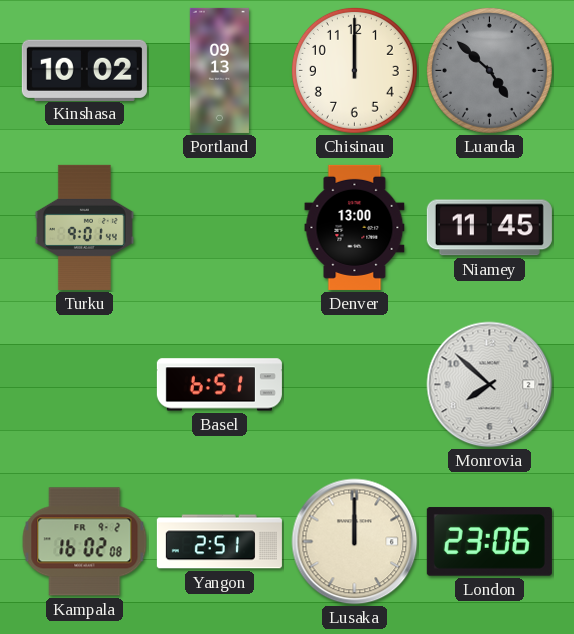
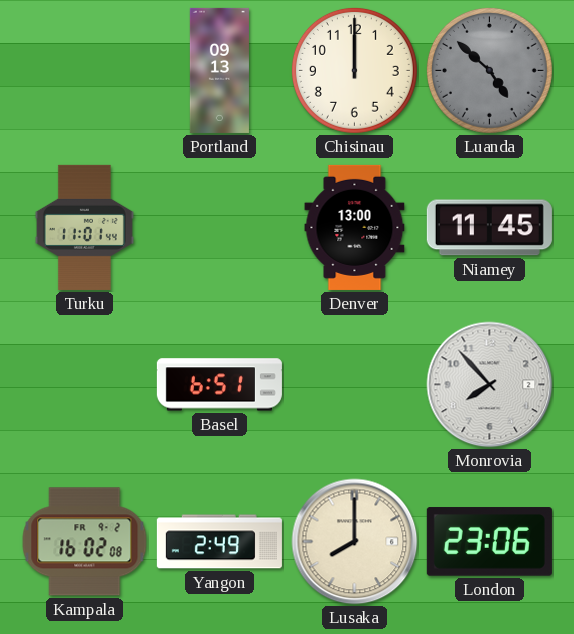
Kinshasa: 10:02 -> none
Turku: 9:01 -> 11:01
Monrovia: 7:52 -> 7:53
Yangon: 2:51 -> 2:49
Lusaka: 12:00 -> 8:00
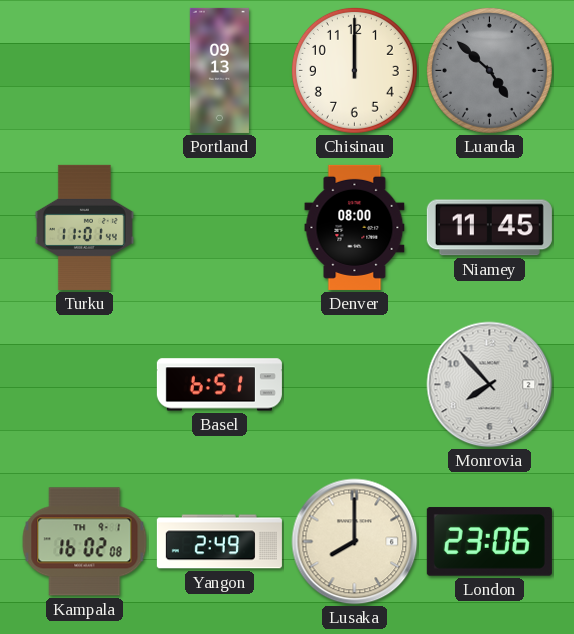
Denver: 13:00 -> 08:00
Kampala date: FR 9-2 -> TH 9-1
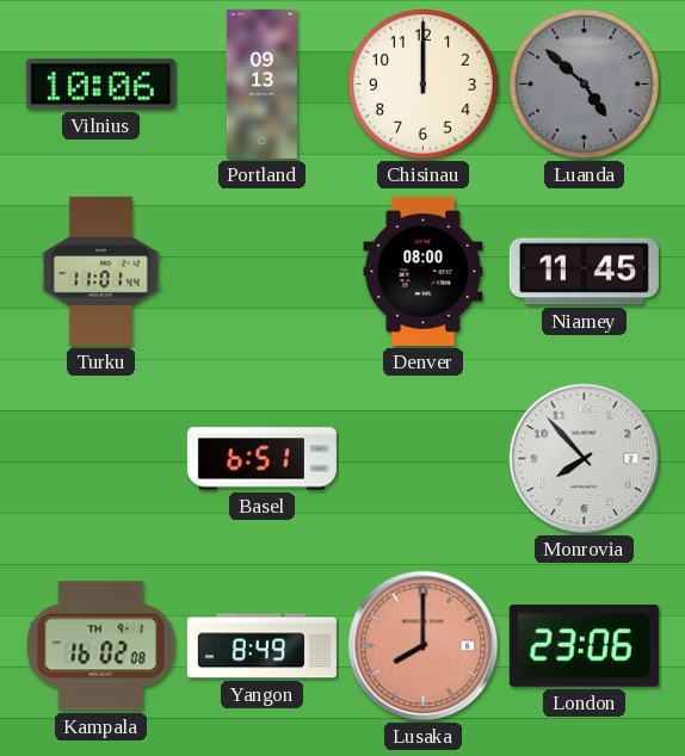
Vilnius: none -> 10:06
Yangon: 2:49 -> 8:49
Lusaka dial: cream -> salmon
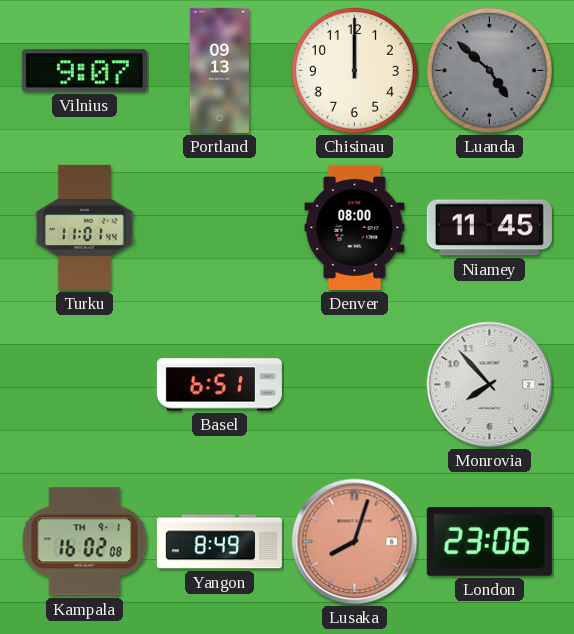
Vilnius: 10:06 -> 9:07
Lusaka: 8:00 -> 8:03
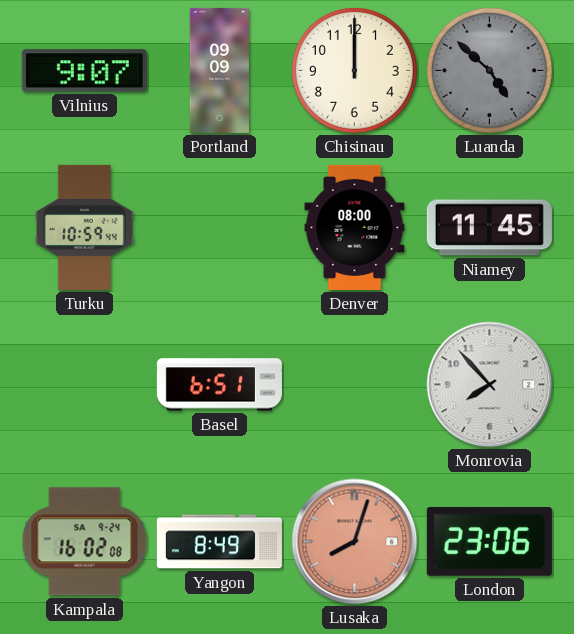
Portland: 09:13 -> 09:09
Turku: 11:01 -> 10:59
Kampala date: TH 9-1 -> SA 9-24
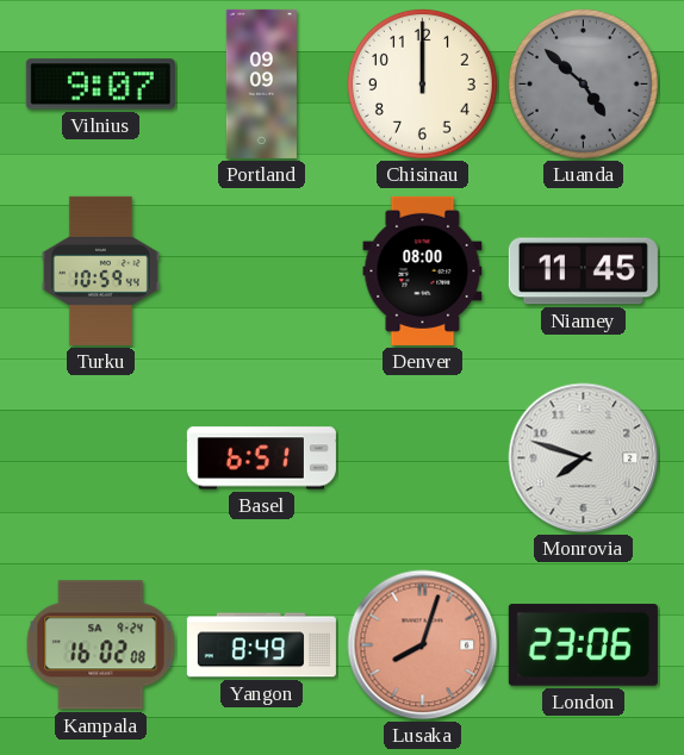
Monrovia: 7:53 -> 7:48
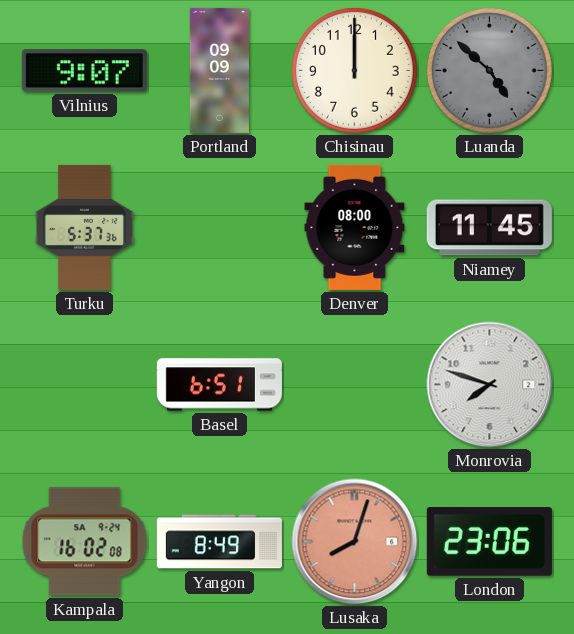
Turku: 10:59 -> 5:37
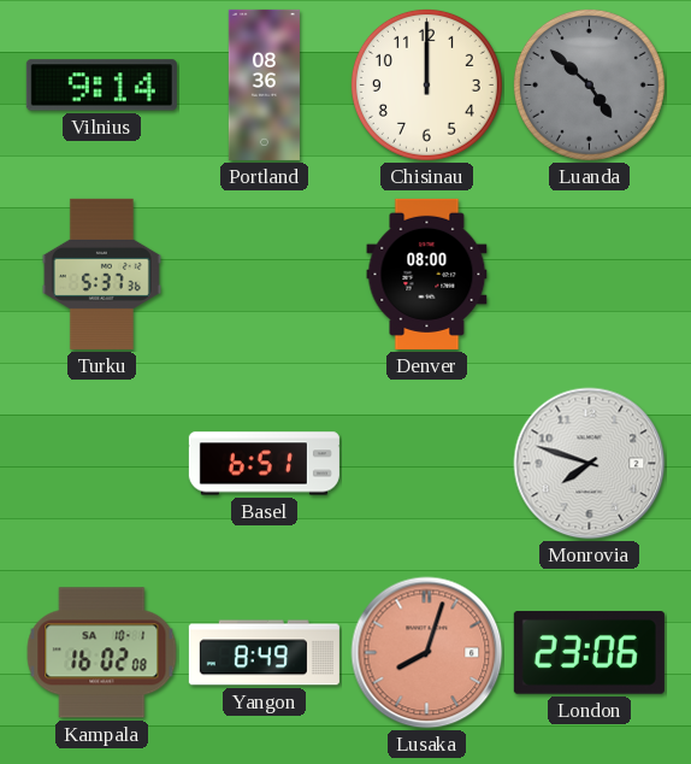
Vilnius: 9:07 -> 9:14
Portland: 09:09 -> 08:36
Niamey: 11:45 -> none
Kampala date: SA 9-24 -> SA 10-1
